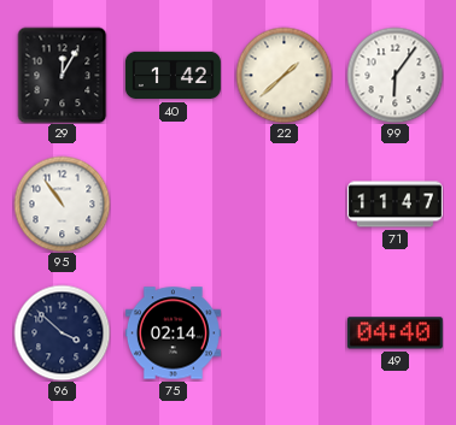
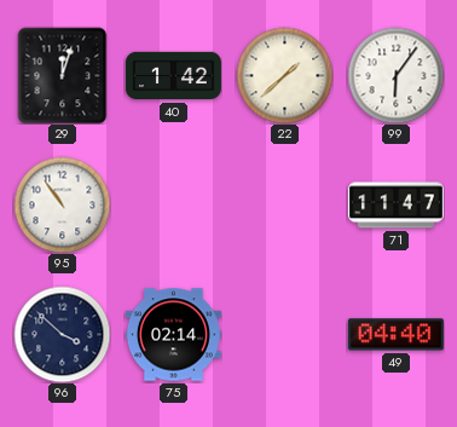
29: 12:05 -> 12:03
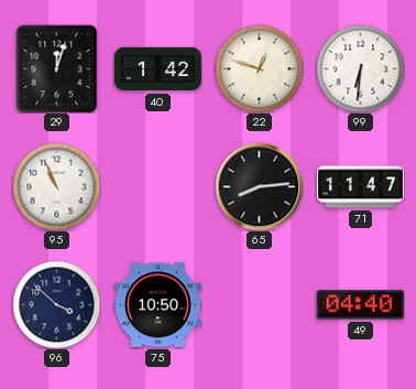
22: 1:38 -> 12:48
99: 6:06 -> 6:31
95: 10:54 -> 10:56
65: none -> 8:14
75: 02:14 -> 10:50
